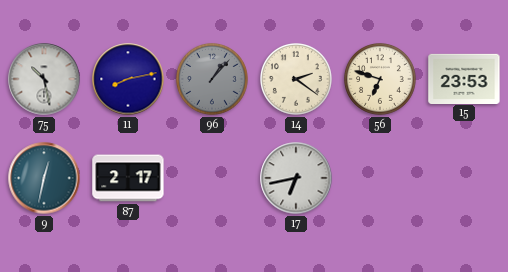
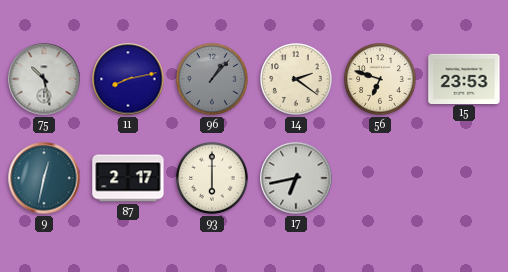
93: none -> 6:00
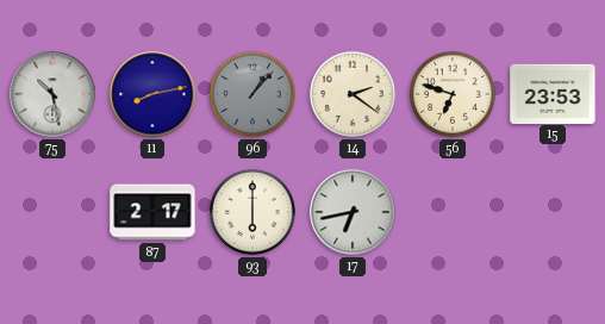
9: 12:32 -> none
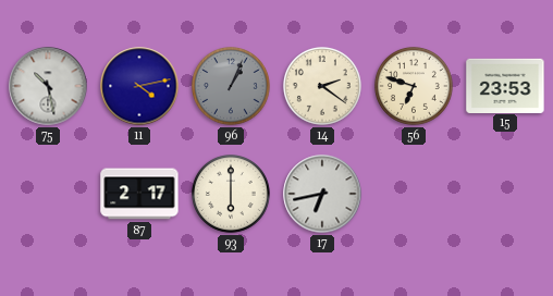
11: 8:13 -> 4:13
96: 1:07 -> 1:04
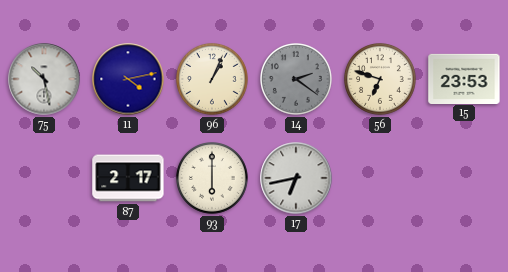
96 dial: grey -> cream
14 dial: cream -> grey
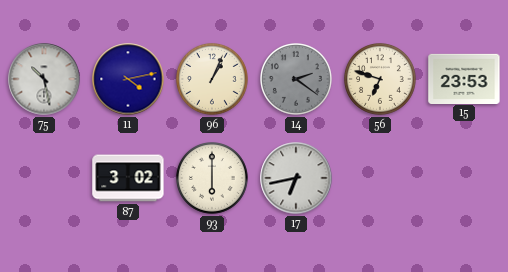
87: 2:17 -> 3:02
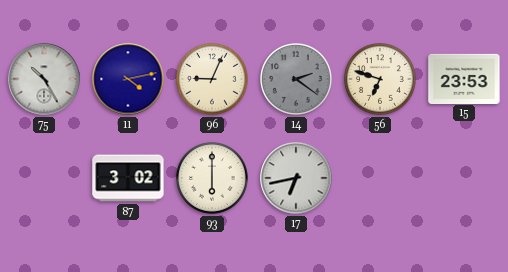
75: 10:28 -> 10:25
96: 1:04 -> 9:04
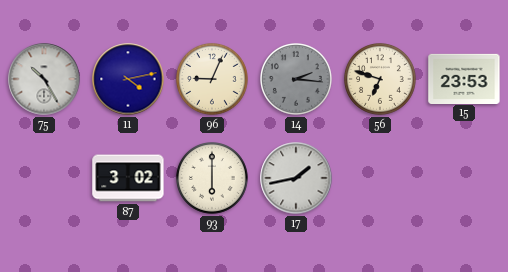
14: 2:21 -> 2:16
17: 6:43 -> 1:43
